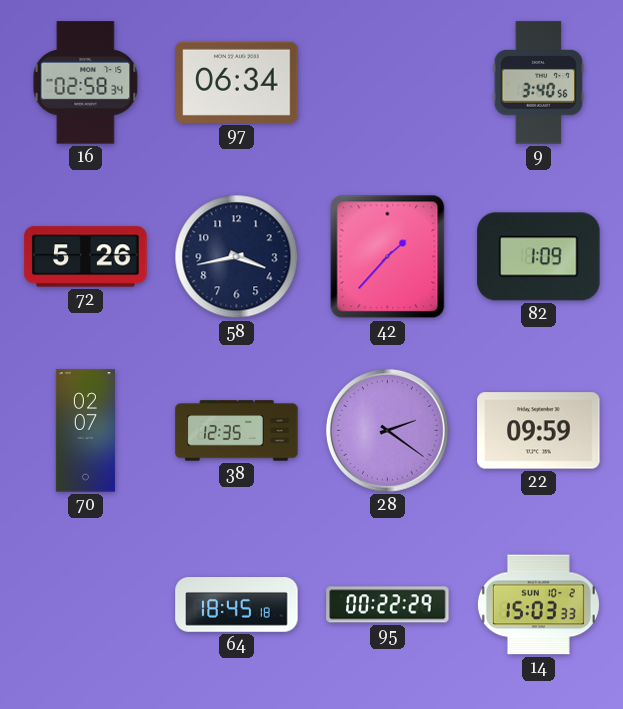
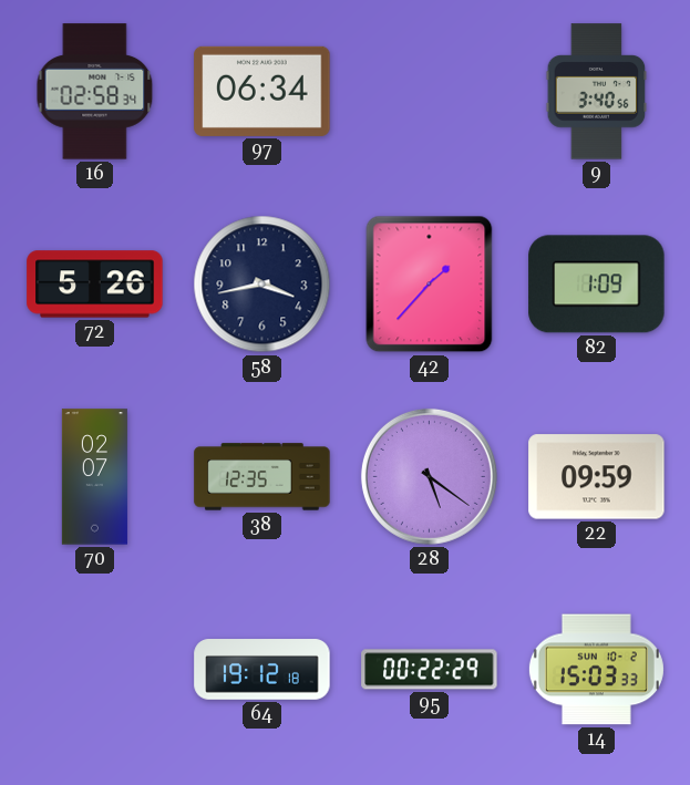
28: 2:21 -> 5:21
64: 18:45 -> 19:12
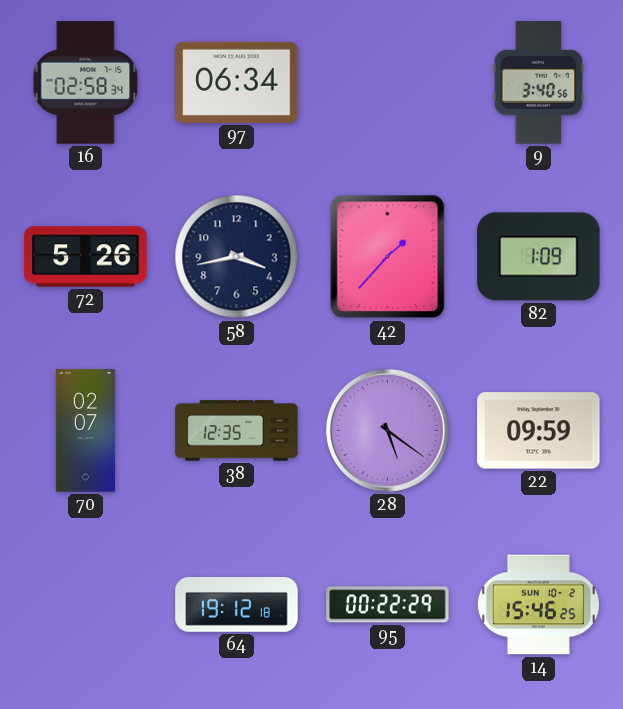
14: 15:03 -> 15:46
